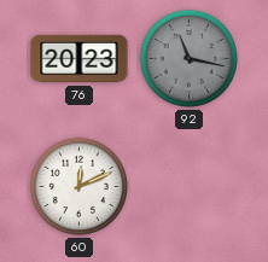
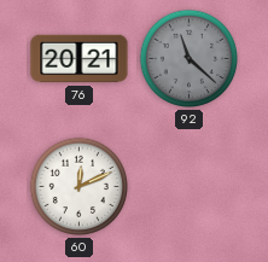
76: 20:23 -> 20:21
92: 11:17 -> 11:22
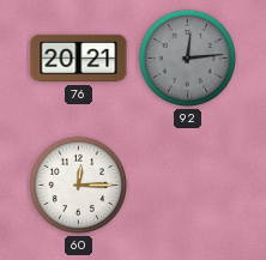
92: 11:22 -> 12:14
60: 12:11 -> 12:15
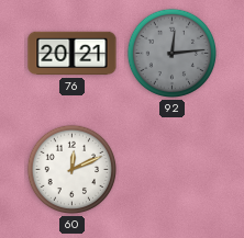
60: 12:15 -> 12:11
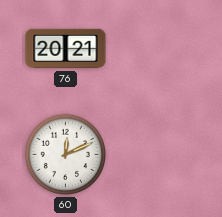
92: 12:14 -> none
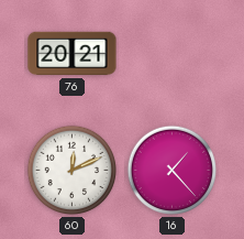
16: none -> 1:23
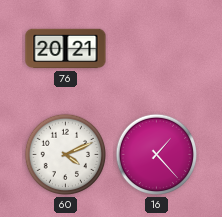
60: 12:11 -> 4:11
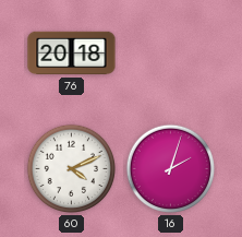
76: 20:21 -> 20:18
16: 1:23 -> 2:03
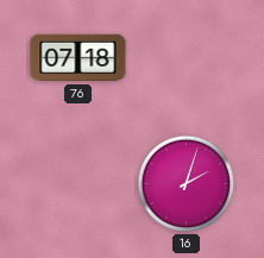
76: 20:18 -> 07:18
60: 4:11 -> none
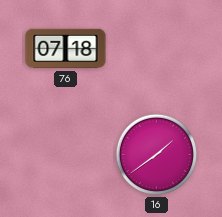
16: 2:03 -> 1:39
